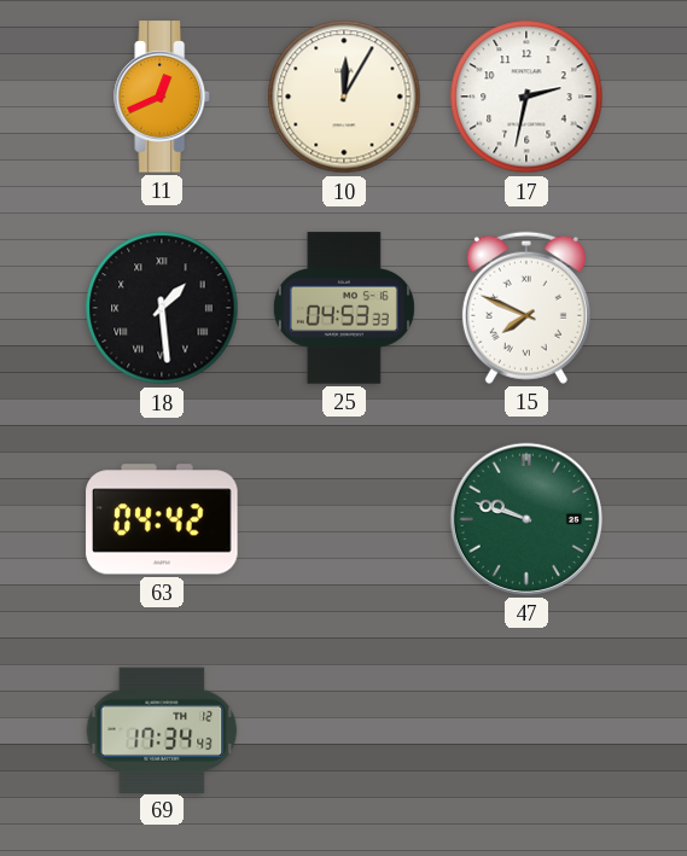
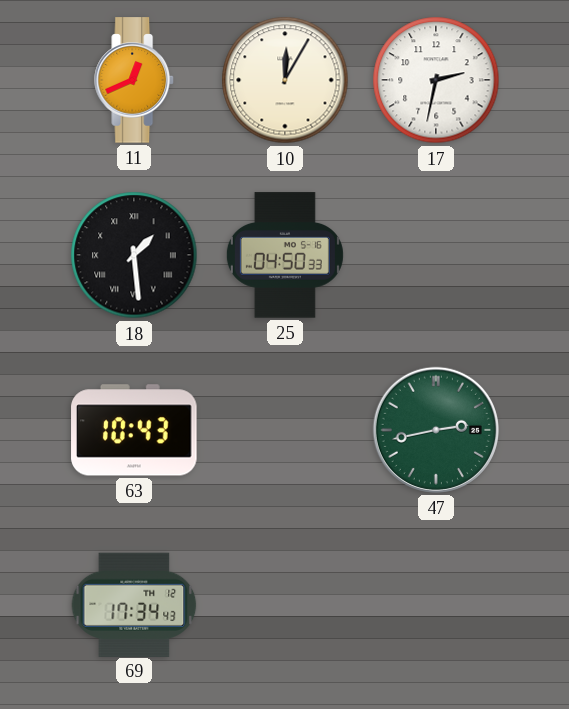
25: 04:53 -> 04:50
15: 7:49 -> none
63: 04:42 -> 10:43
47: 9:48 -> 2:43
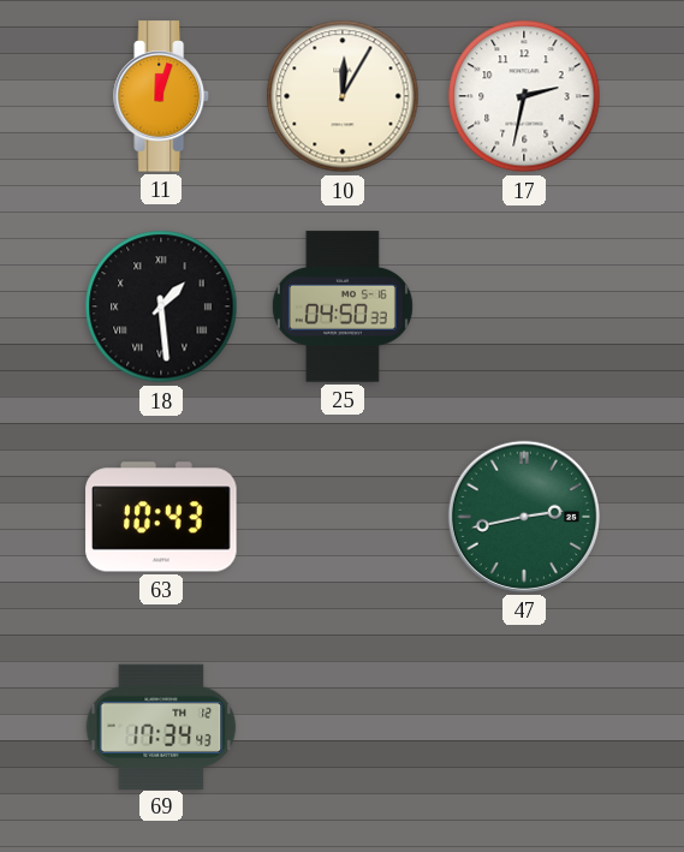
11: 12:41 -> 12:03
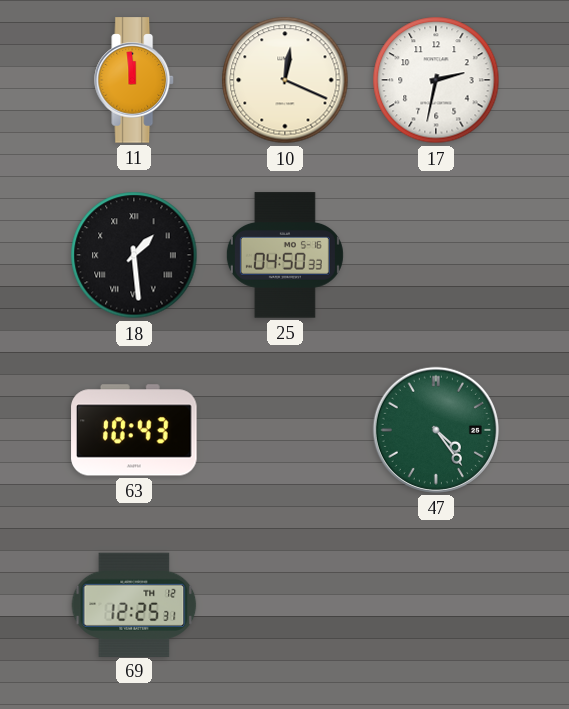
11: 12:03 -> 11:59
10: 12:05 -> 12:19
47: 2:43 -> 4:24
69: 17:34 -> 12:25
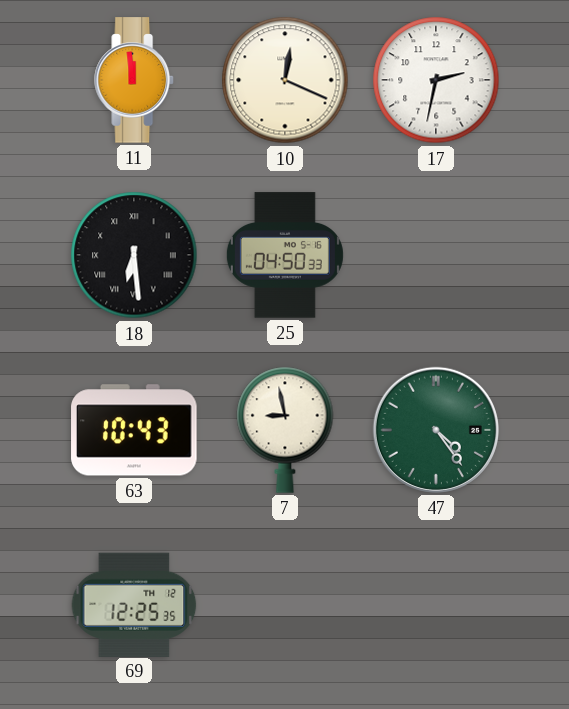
18: 1:29 -> 6:29
7: none -> 8:58
69: 12:25:31 -> 12:25:35
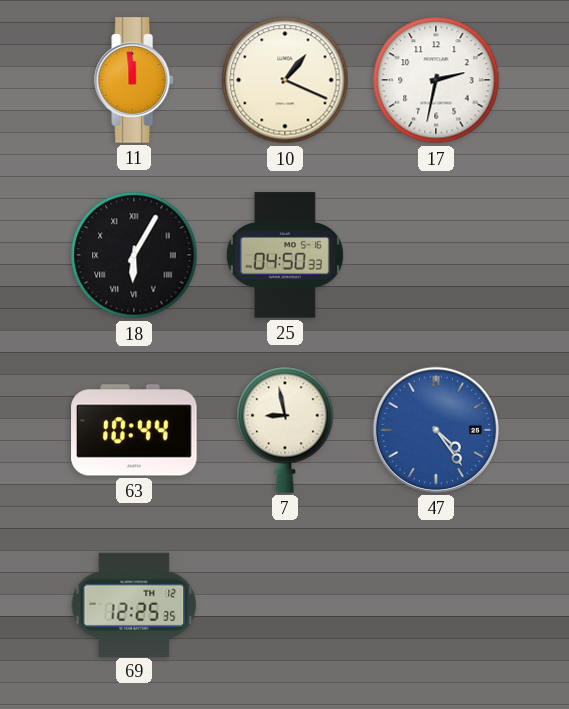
10: 12:19 -> 1:19
18: 6:29 -> 6:05
63: 10:43 -> 10:44
47 dial: green -> blue
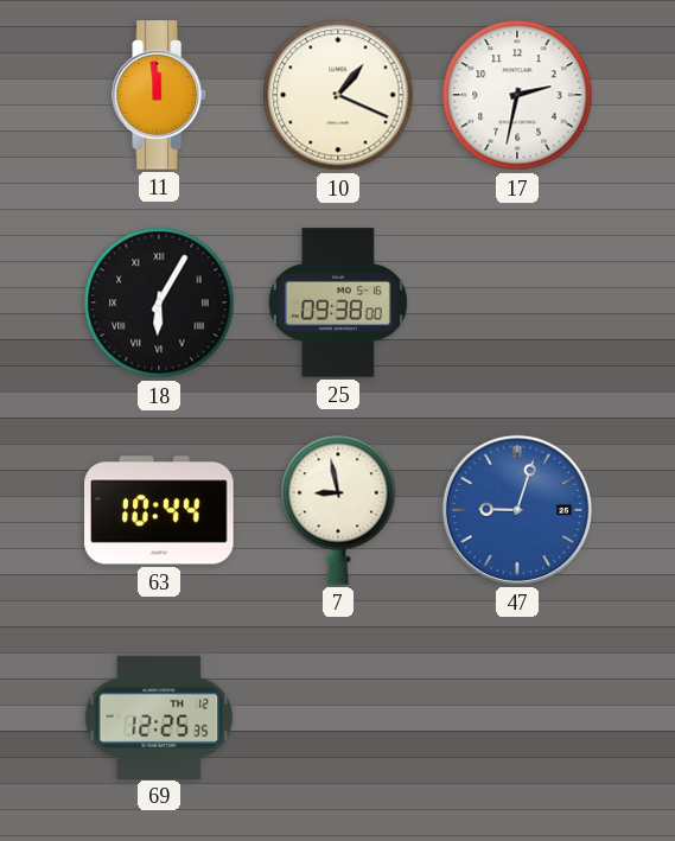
25: 04:50 -> 09:38
47: 4:24 -> 9:03
